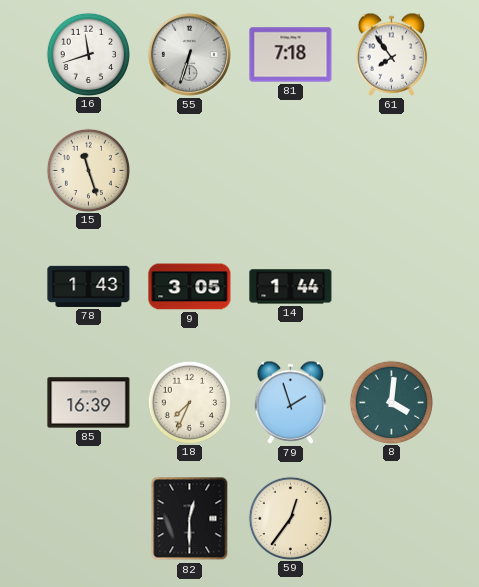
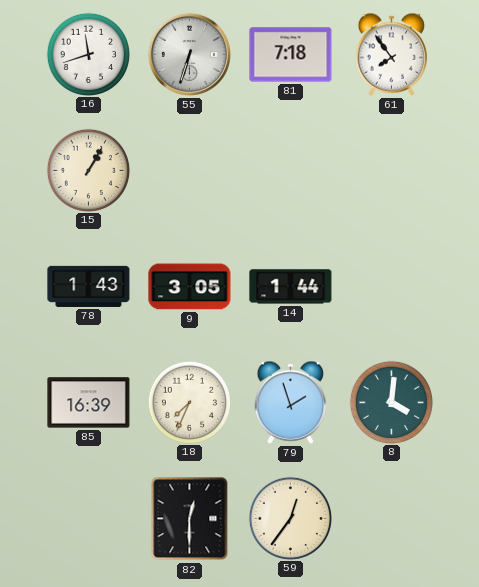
15: 11:27 -> 1:05
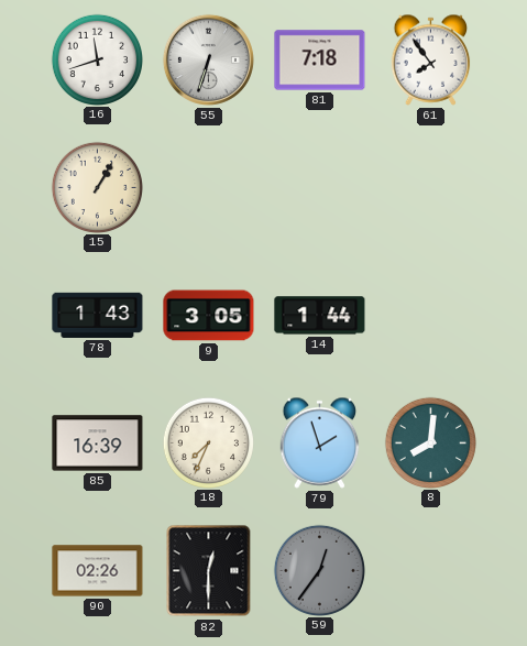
8: 4:01 -> 8:01
90: none -> 02:26
59 dial: cream -> grey
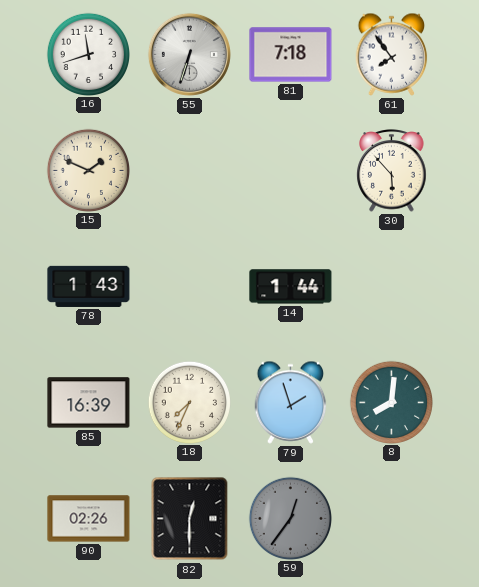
15: 1:05 -> 1:49
30: none -> 5:53
9: 3:05 -> none
